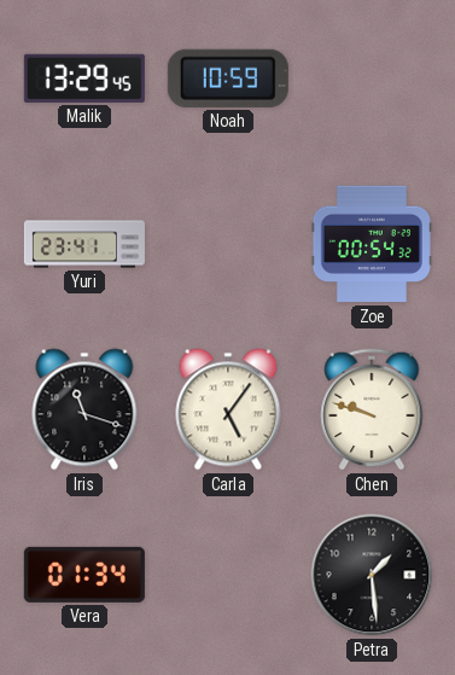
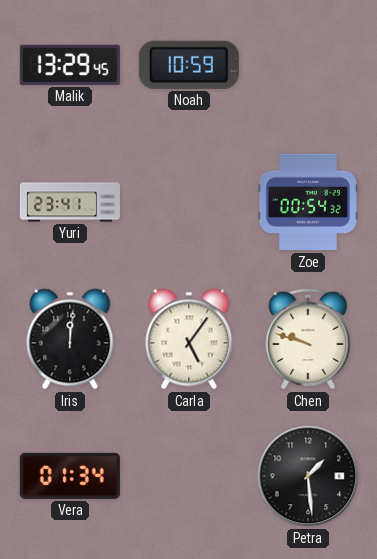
Iris: 11:18 -> 12:01
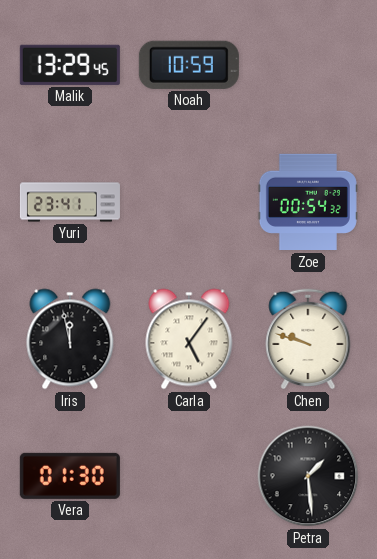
Iris: 12:01 -> 11:58
Vera: 01:34 -> 01:30
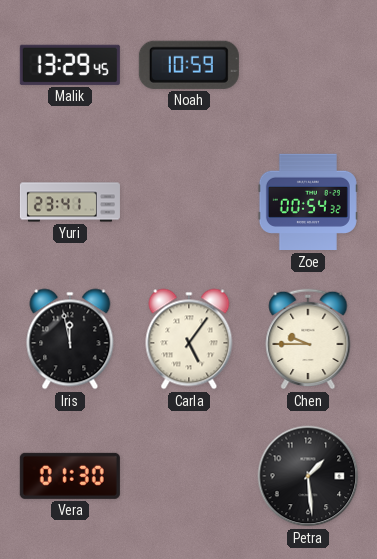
Chen: 9:48 -> 9:45
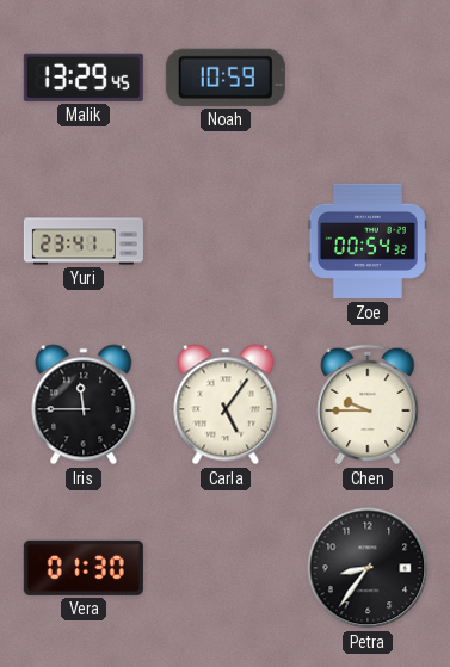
Iris: 11:58 -> 11:45
Petra: 1:29 -> 8:36
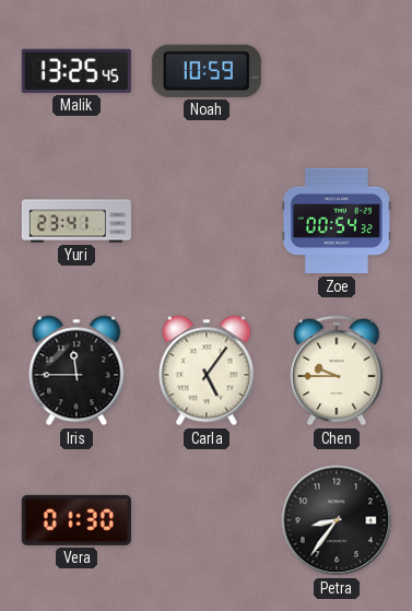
Malik: 13:29 -> 13:25
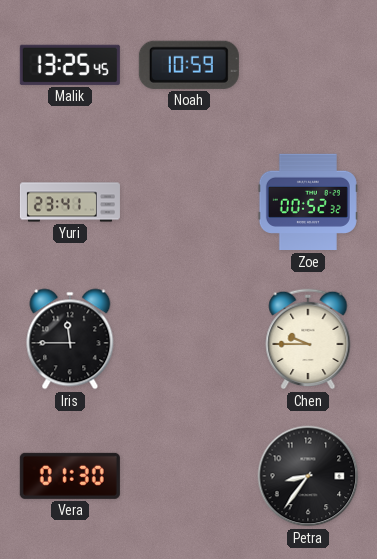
Zoe: 00:54 -> 00:52
Carla: 5:06 -> none
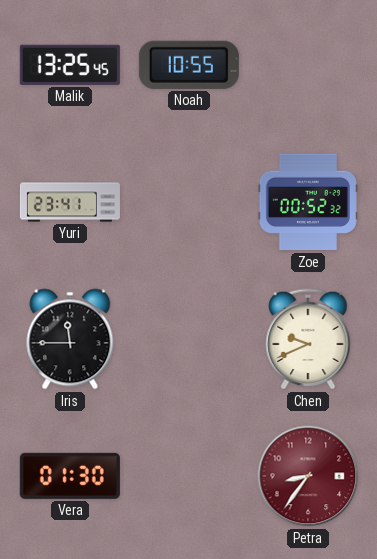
Noah: 10:59 -> 10:55
Chen: 9:45 -> 9:41
Petra dial: black -> burgundy
